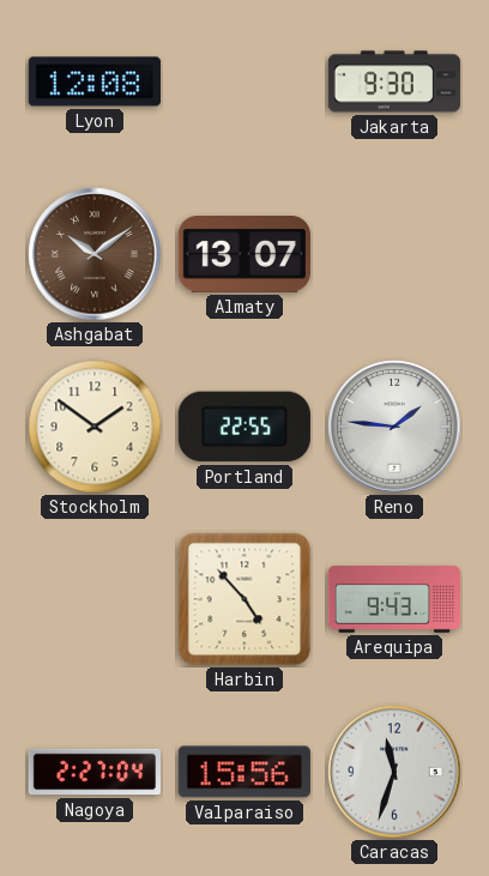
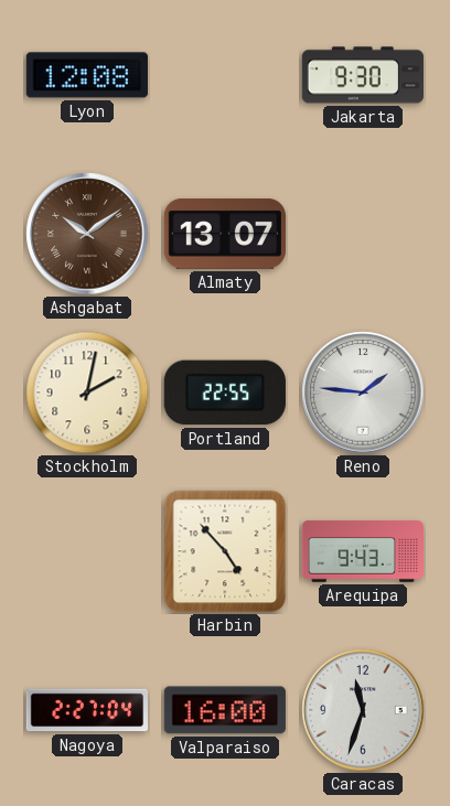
Stockholm: 1:51 -> 2:02
Valparaiso: 15:56 -> 16:00
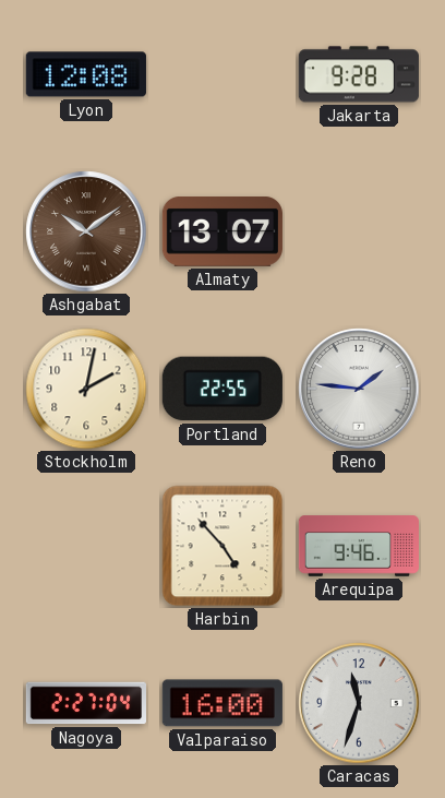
Jakarta: 9:30 -> 9:28
Arequipa: 9:43 -> 9:46
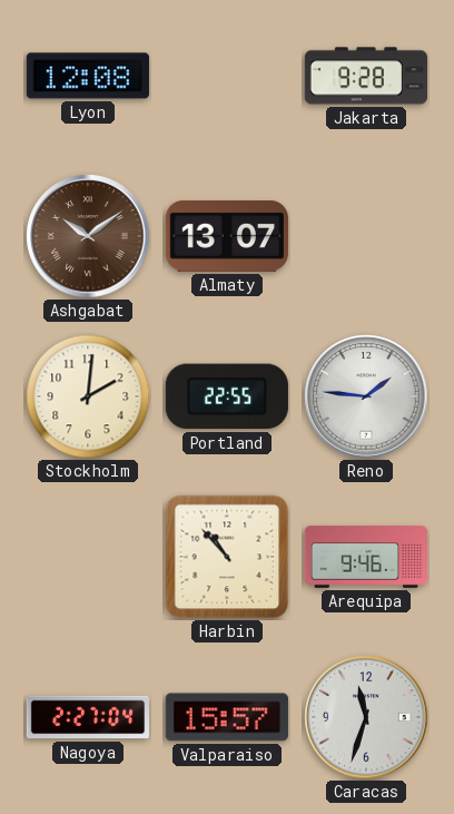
Stockholm: 2:02 -> 2:01
Harbin: 4:53 -> 10:53
Valparaiso: 16:00 -> 15:57
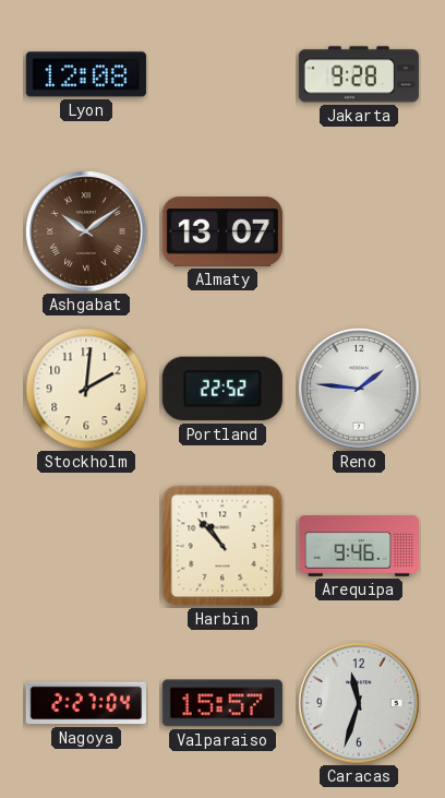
Portland: 22:55 -> 22:52
